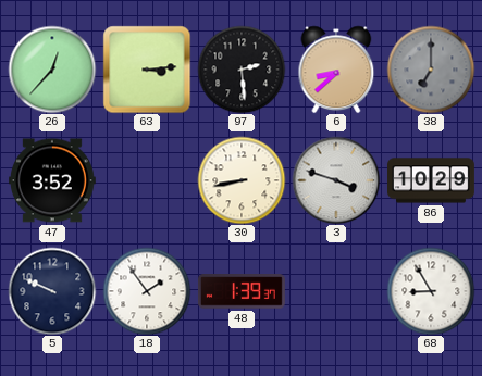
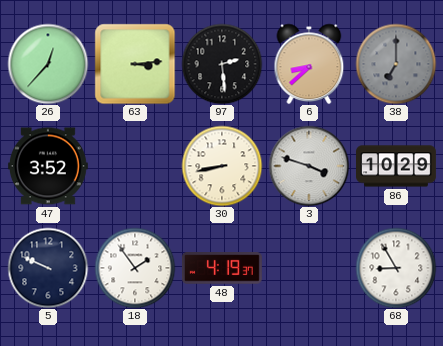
48: 1:39 -> 4:19
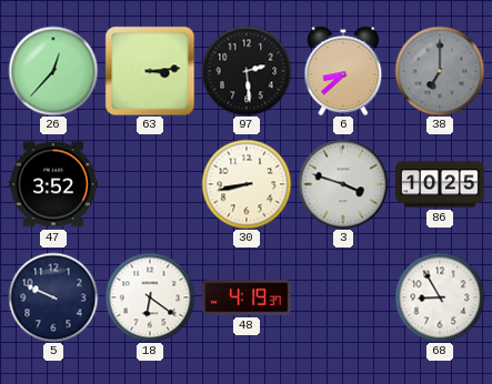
86: 10:29 -> 10:25
18: 1:54 -> 6:21
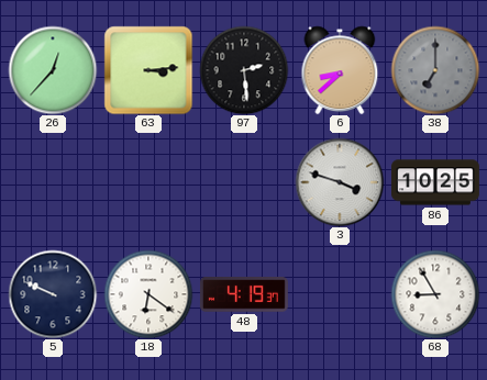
47: 3:52 -> none
30: 8:43 -> none
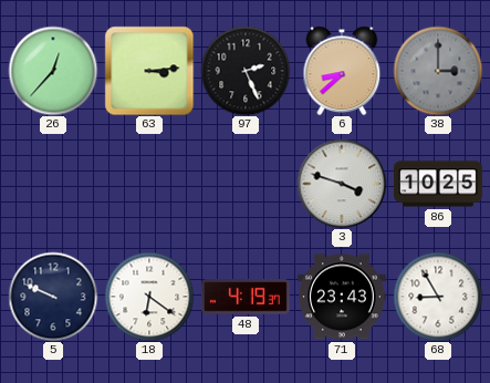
97: 2:29 -> 2:26
38: 7:00 -> 3:00
71: none -> 23:43
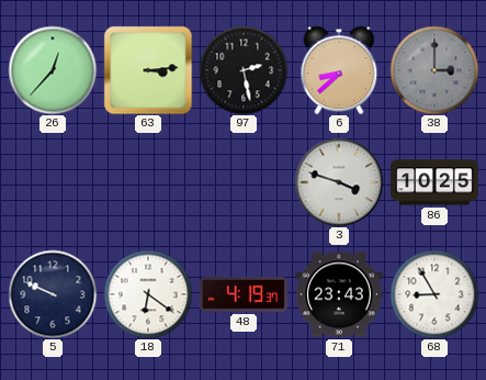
97: 2:26 -> 2:28
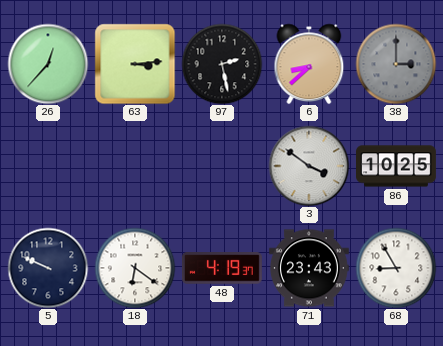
3: 3:48 -> 3:51
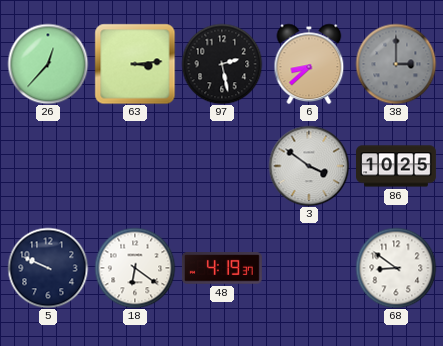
71: 23:43 -> none
68: 8:55 -> 8:51
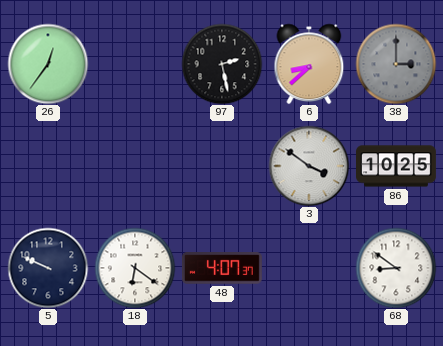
26: 12:37 -> 12:36
63: 3:14 -> none
48: 4:19 -> 4:07
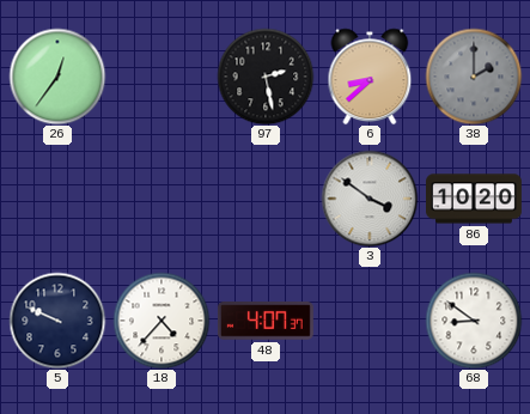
38: 3:00 -> 2:00
86: 10:25 -> 10:20
18: 6:21 -> 4:37
